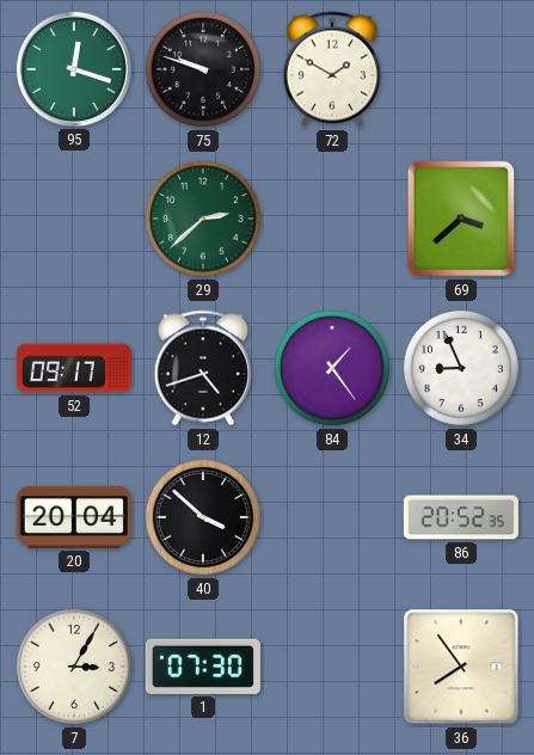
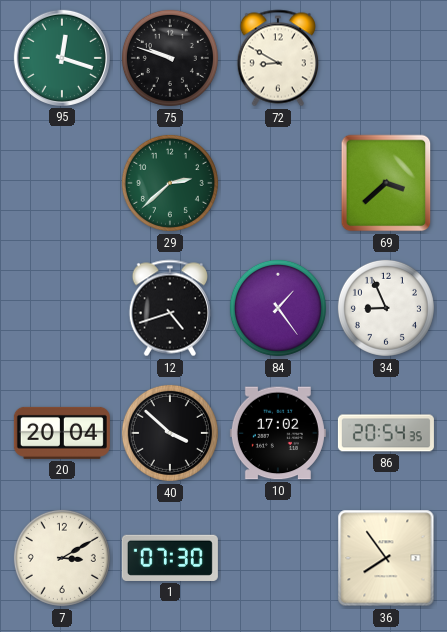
72: 1:50 -> 8:50
52: 09:17 -> none
10: none -> 17:02
86: 20:52 -> 20:54
7: 3:05 -> 3:10
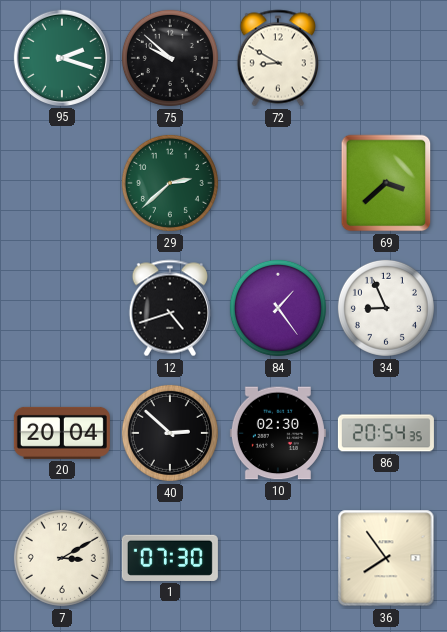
95: 12:18 -> 2:18
75: 9:48 -> 9:52
40: 3:52 -> 2:52
10: 17:02 -> 02:30
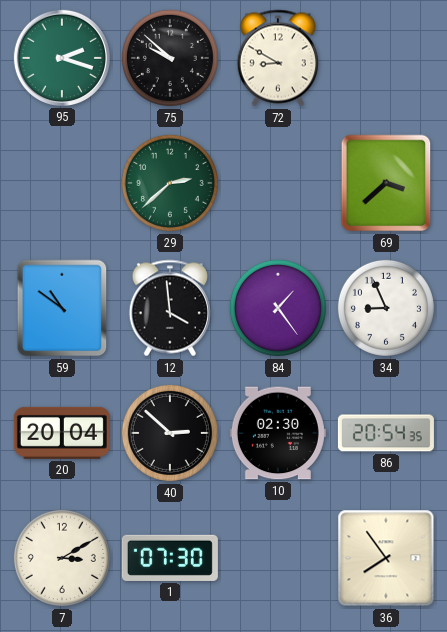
59: none -> 10:51
12: 4:42 -> 3:59
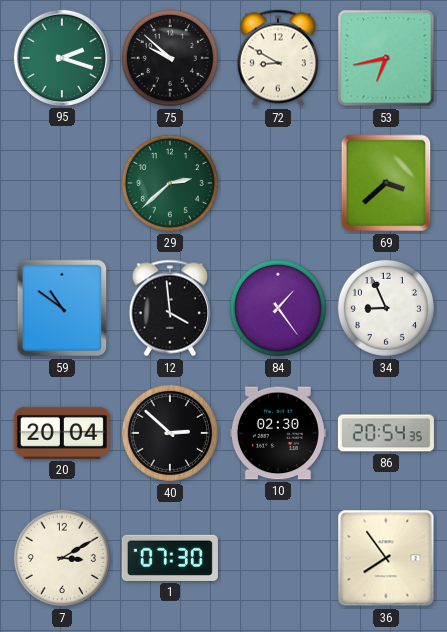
53: none -> 6:43
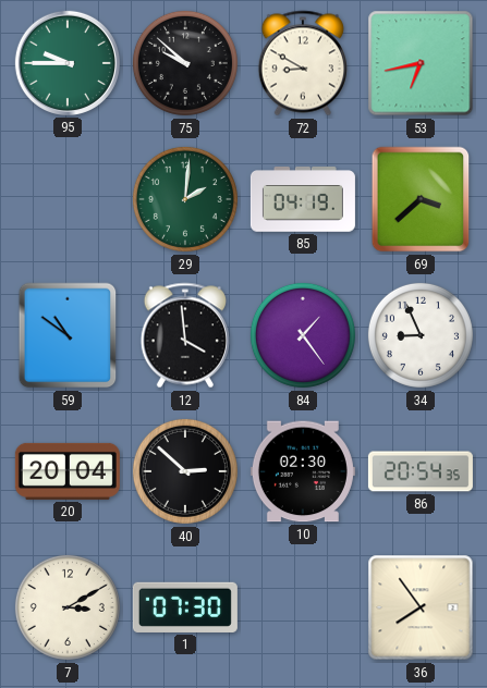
95: 2:18 -> 9:45
29: 2:38 -> 2:01
85: none -> 04:19
